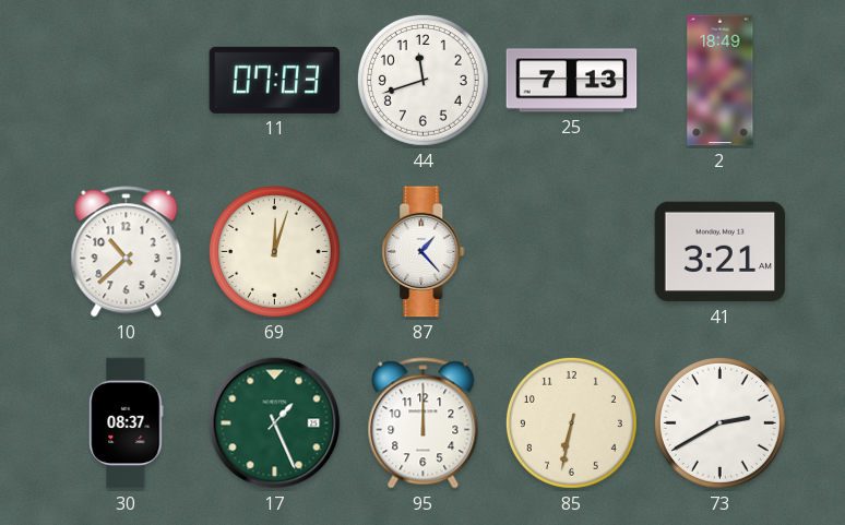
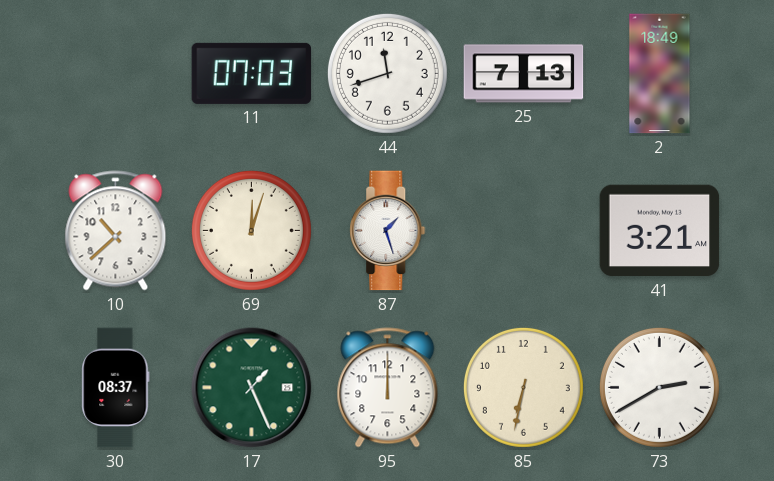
87: 1:23 -> 1:27
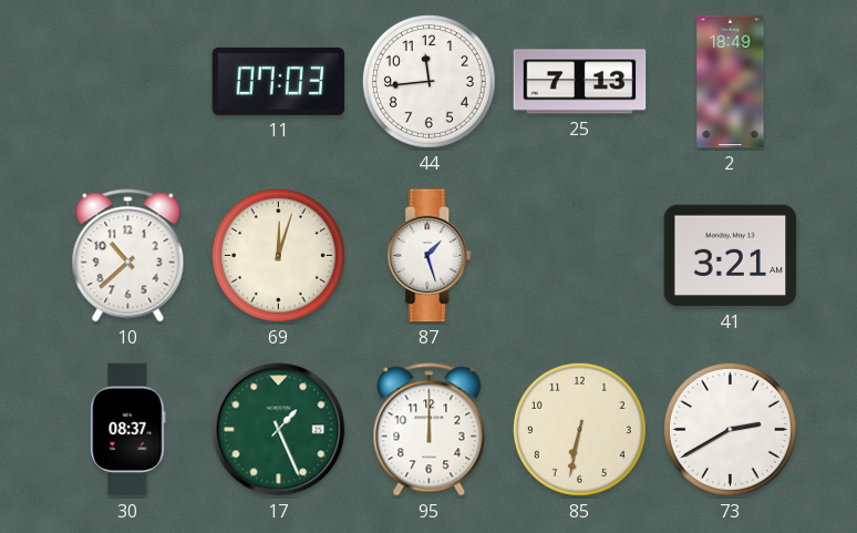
44: 11:42 -> 11:44
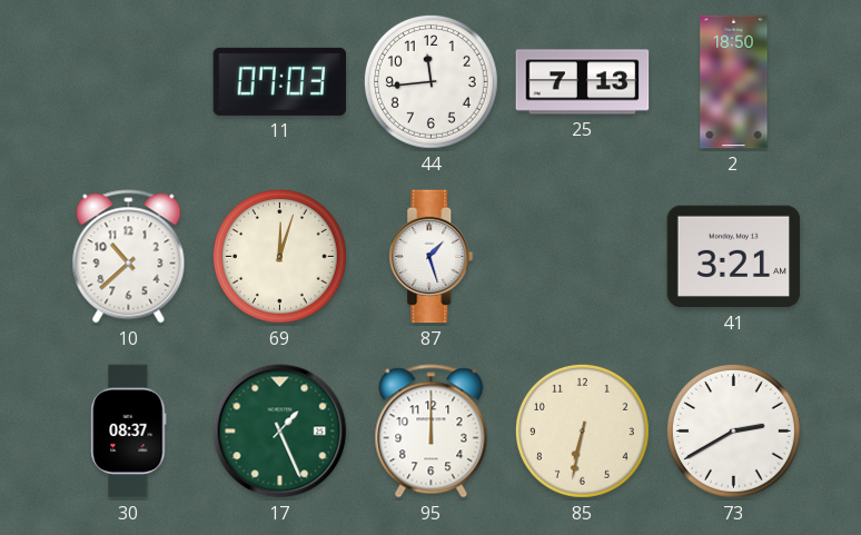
2: 18:49 -> 18:50
